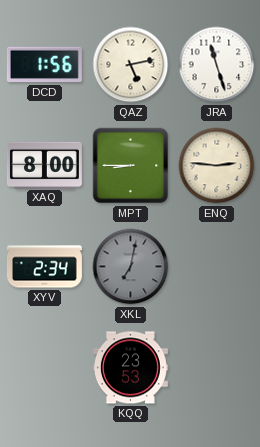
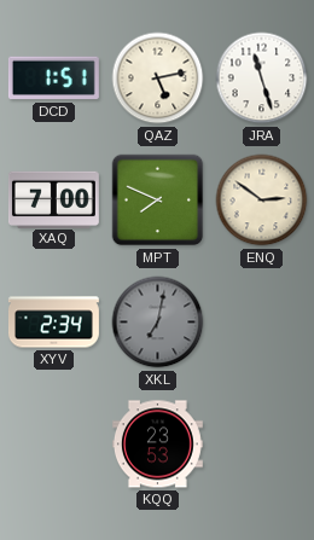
DCD: 1:56 -> 1:51
XAQ: 8:00 -> 7:00
MPT: 8:45 -> 7:49
ENQ: 2:46 -> 2:51
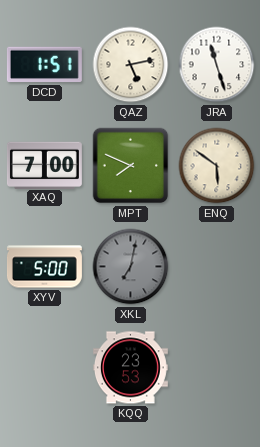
ENQ: 2:51 -> 5:51
XYV: 2:34 -> 5:00
